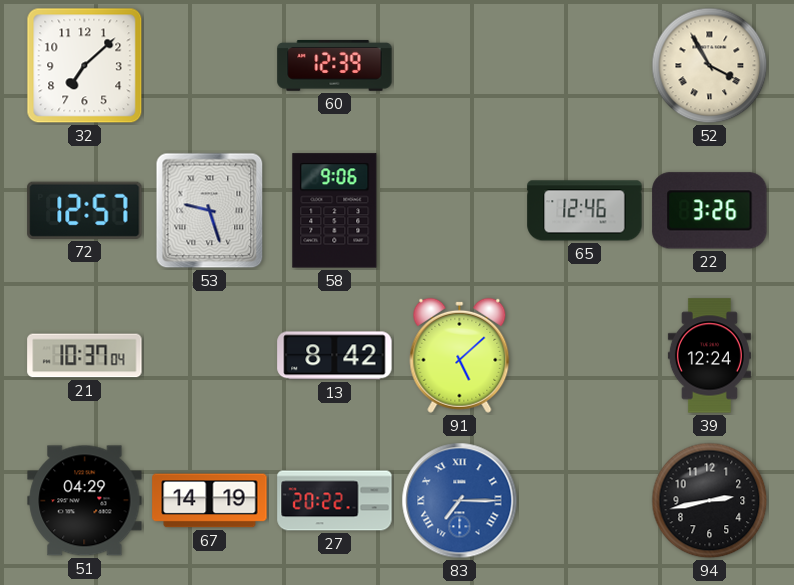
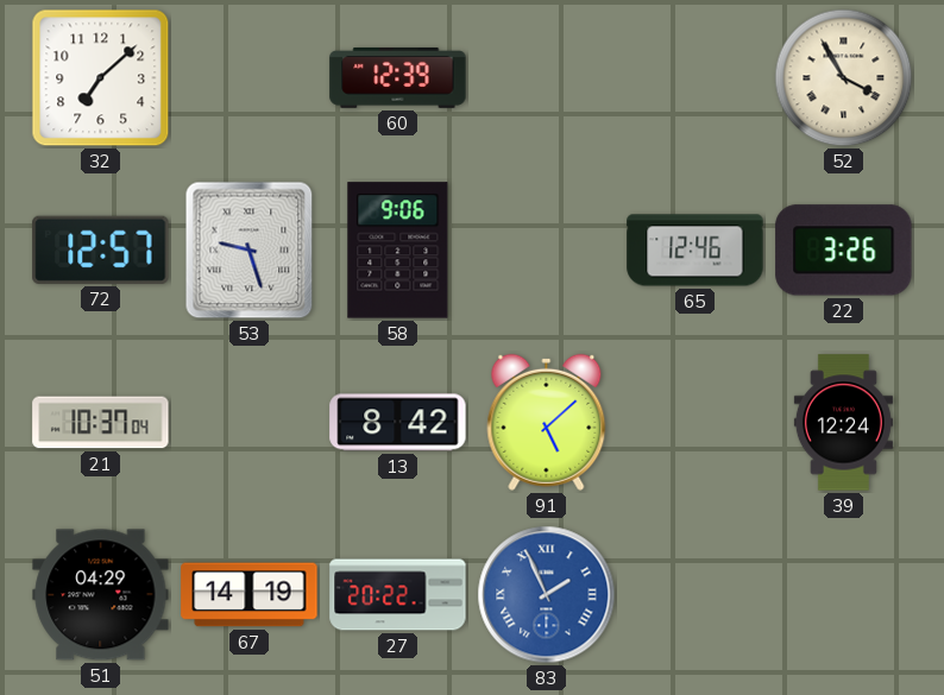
83: 7:15 -> 1:56
94: 2:43 -> none
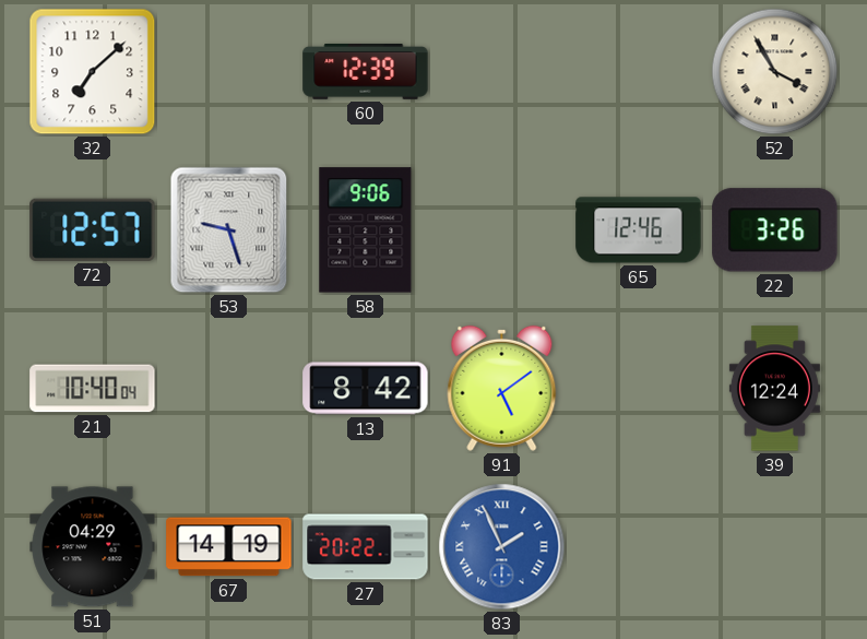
21: 10:37 -> 10:40
91: 5:08 -> 5:09
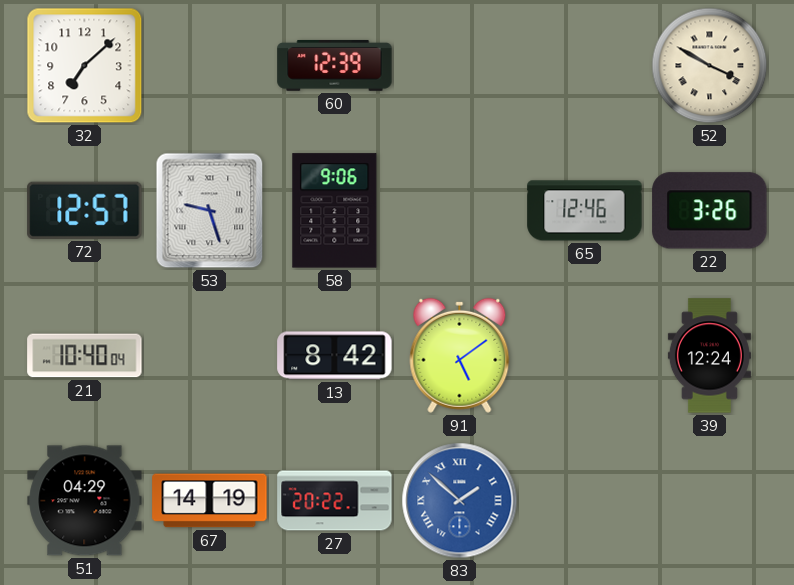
52: 3:55 -> 3:50
83: 1:56 -> 1:52
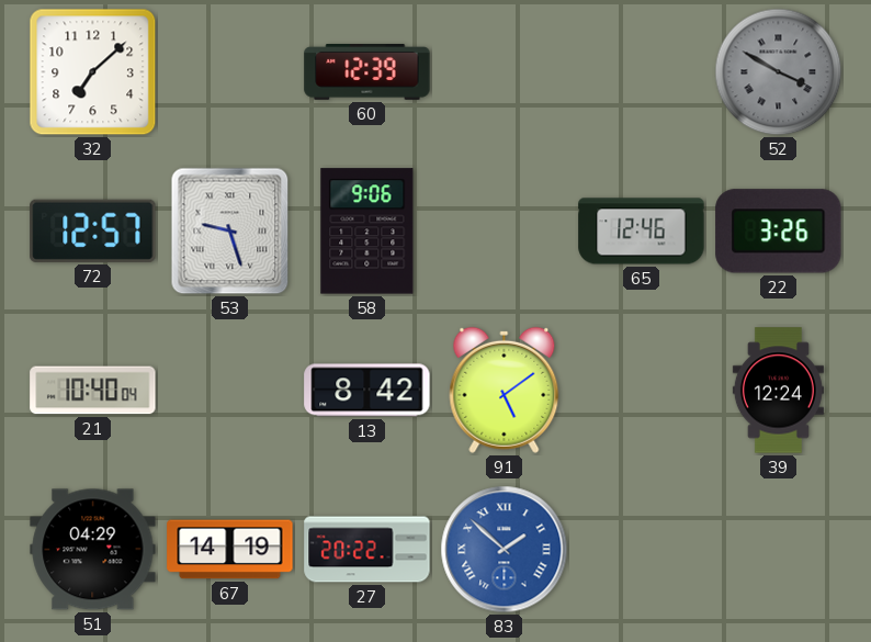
52 dial: cream -> grey
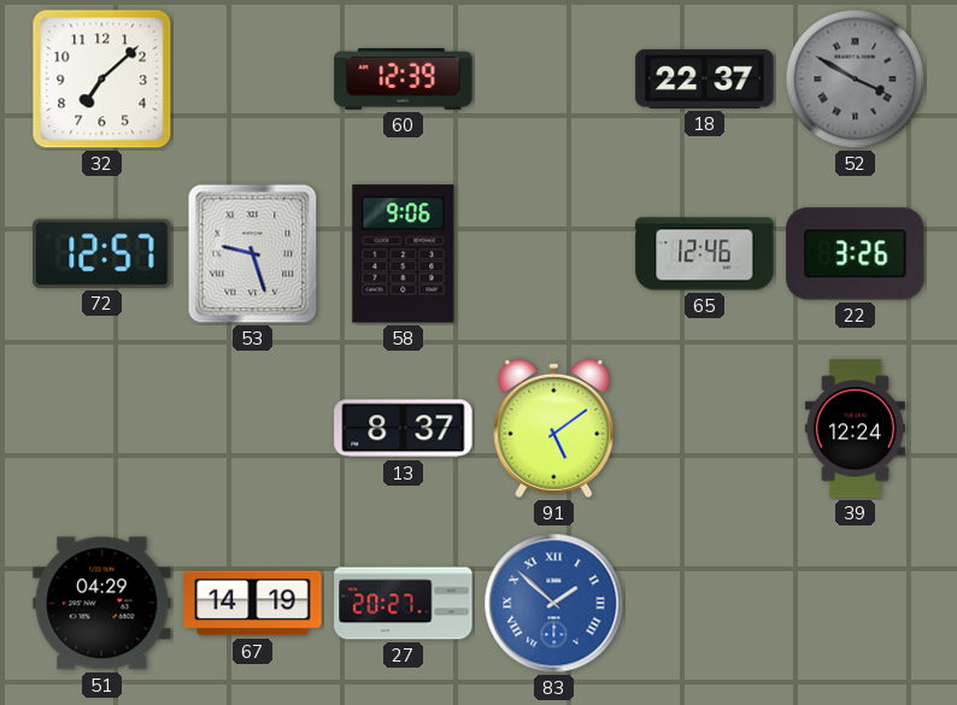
18: none -> 22:37
21: 10:40 -> none
13: 8:42 -> 8:37
27: 20:22 -> 20:27
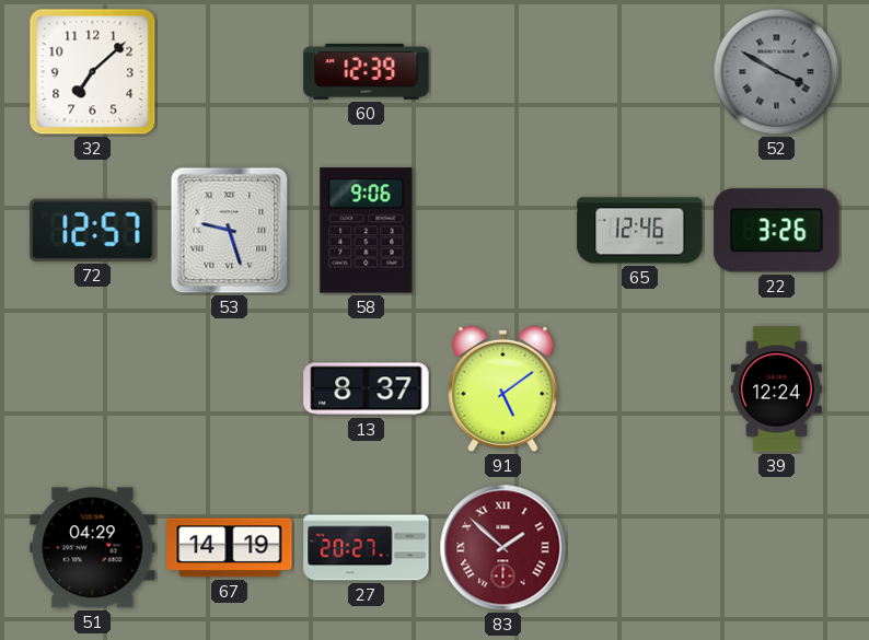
18: 22:37 -> none
83 dial: blue -> burgundy
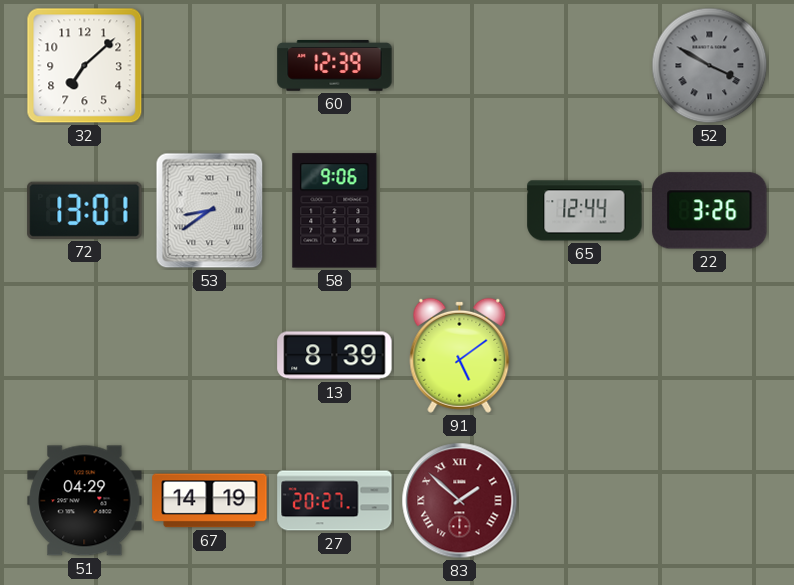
72: 12:57 -> 13:01
53: 9:27 -> 8:39
65: 12:46 -> 12:44
13: 8:37 -> 8:39
39: 12:24 -> none
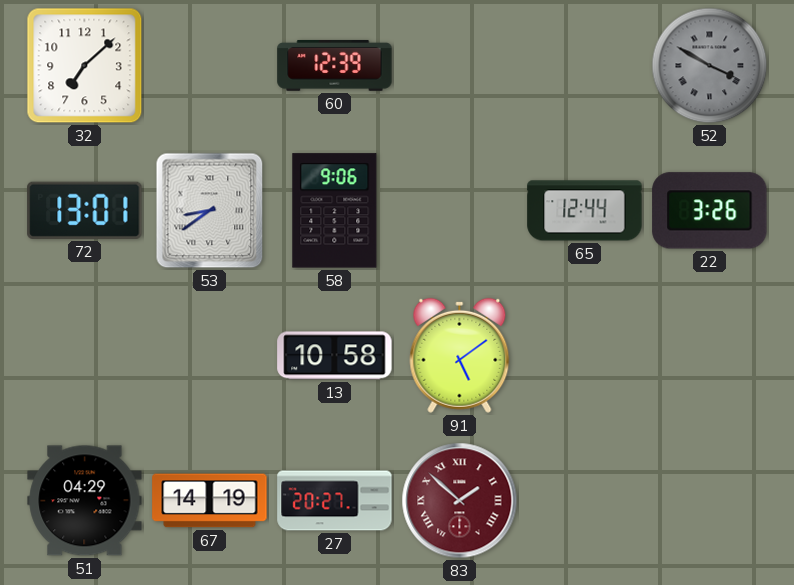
13: 8:39 -> 10:58
